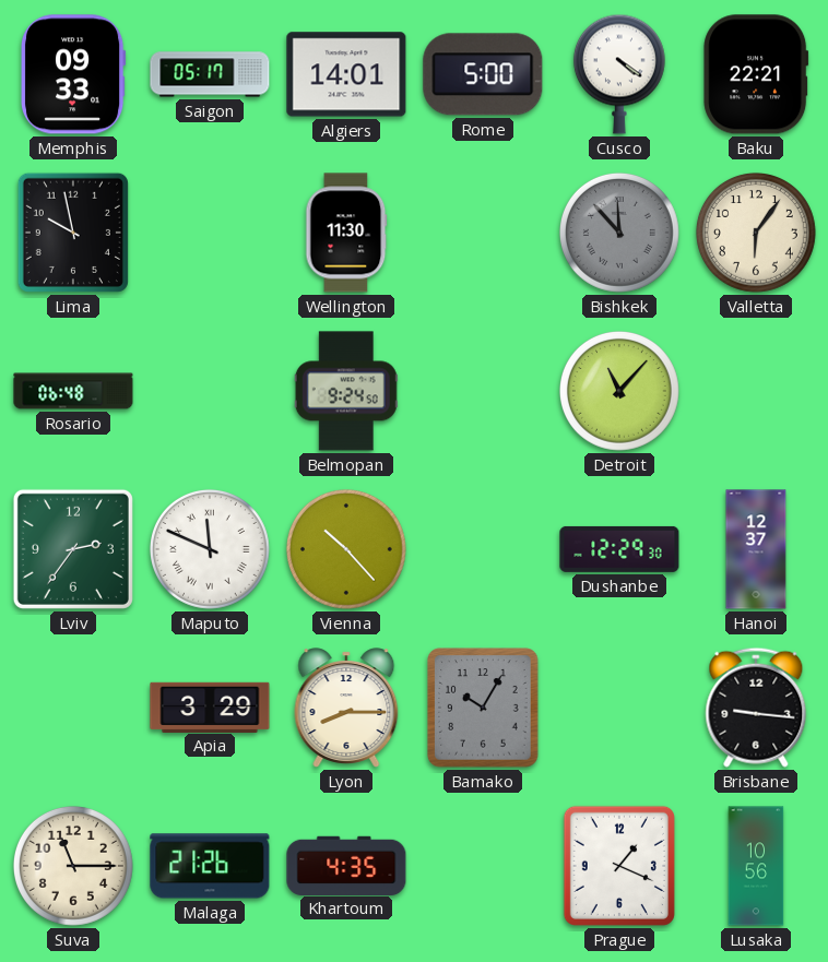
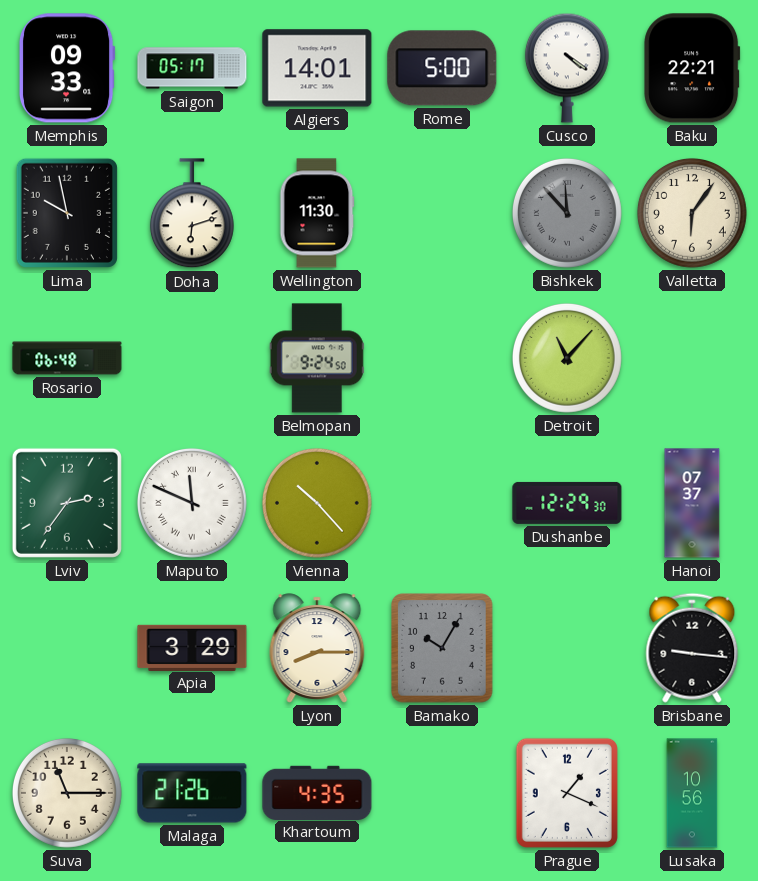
Doha: none -> 6:12
Hanoi: 12:37 -> 07:37
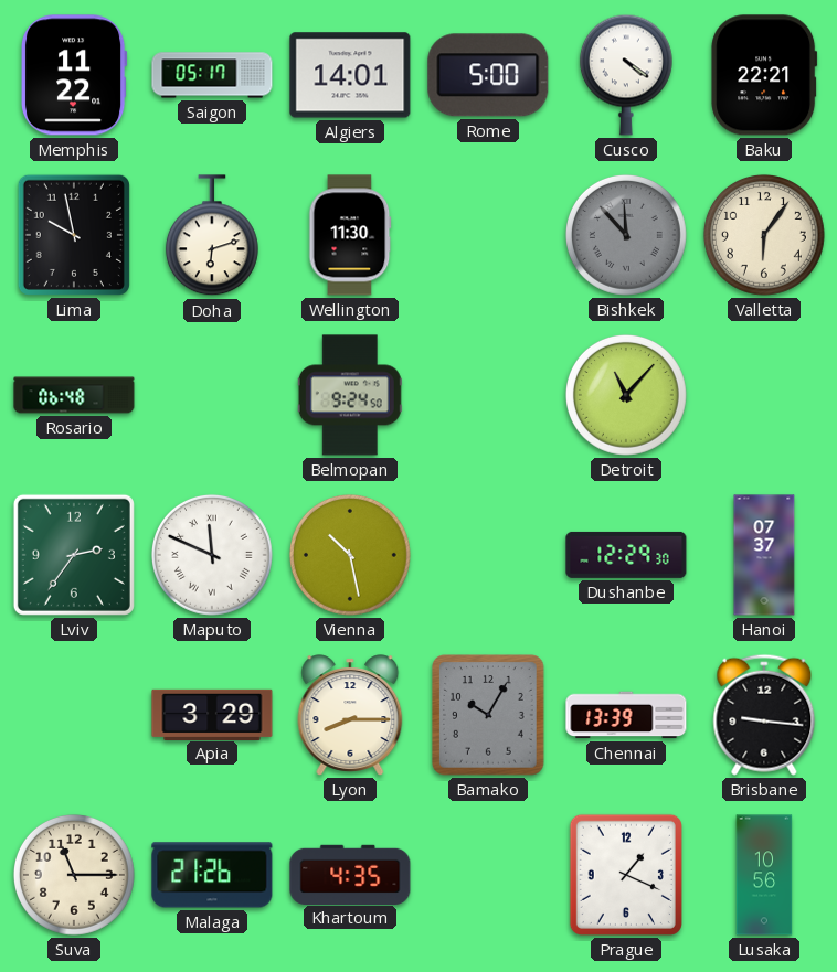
Memphis: 09:33 -> 11:22
Vienna: 10:23 -> 10:28
Chennai: none -> 13:39
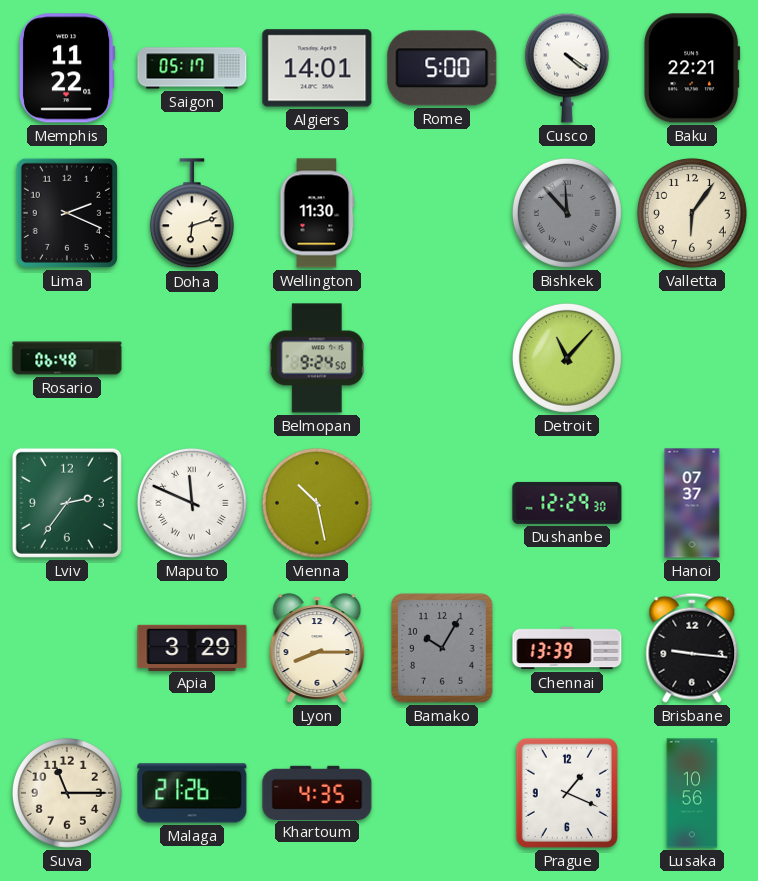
Lima: 9:58 -> 2:19
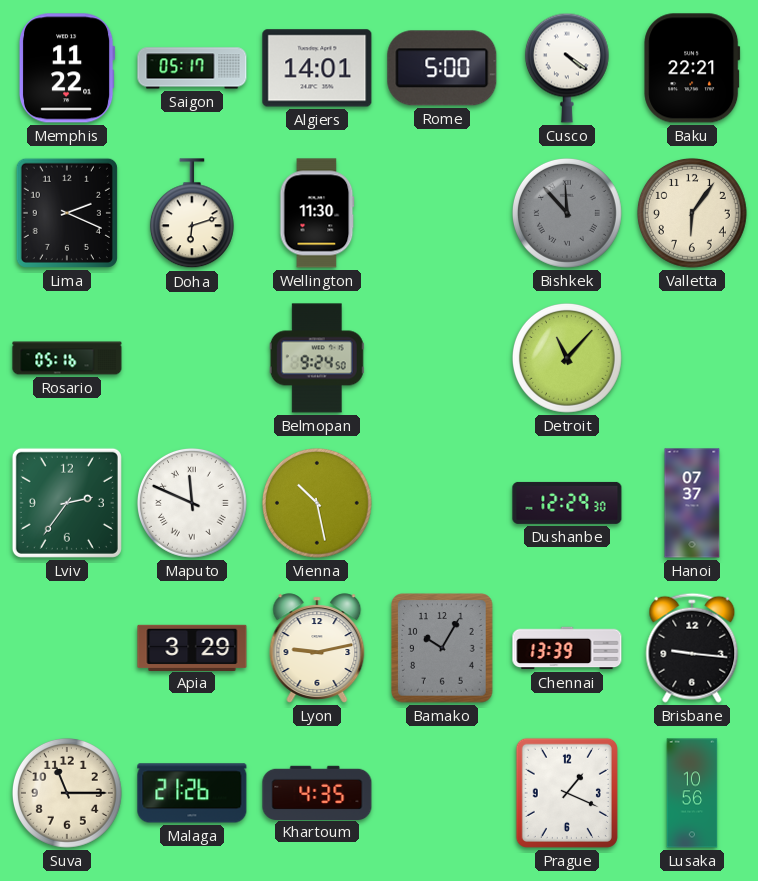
Rosario: 06:48 -> 05:16
Lyon: 8:15 -> 9:13
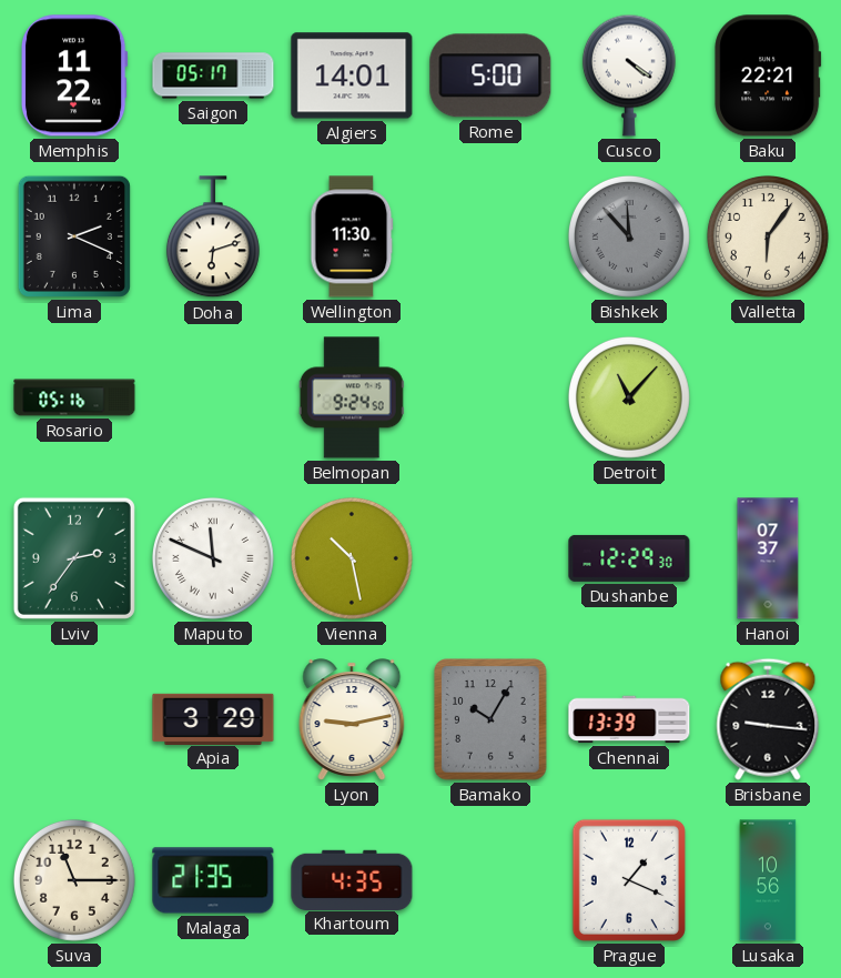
Malaga: 21:26 -> 21:35
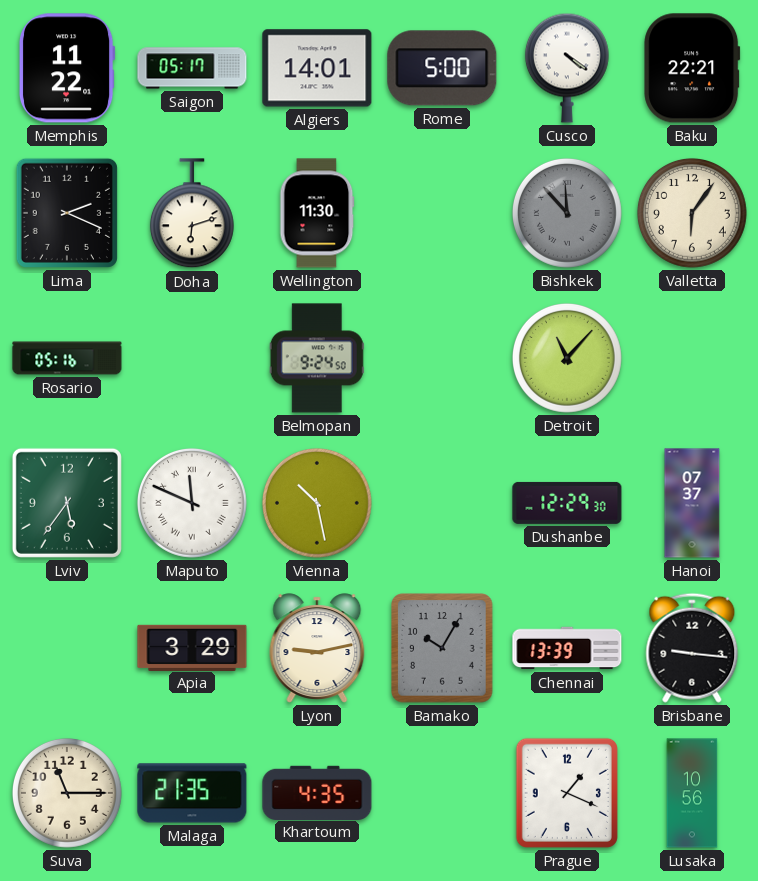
Lviv: 2:36 -> 5:36
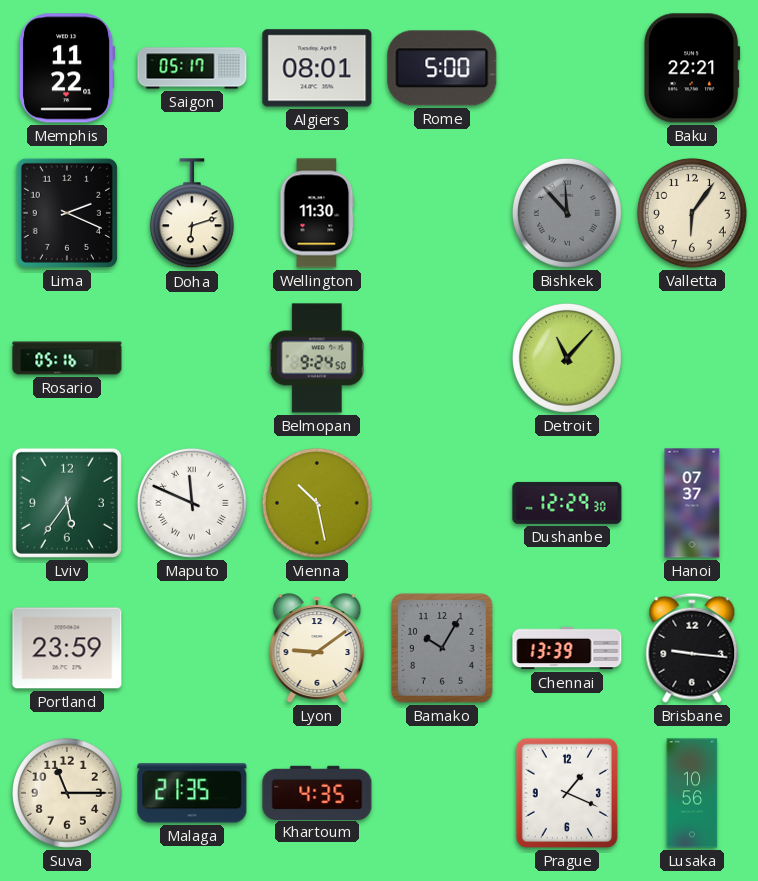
Algiers: 14:01 -> 08:01
Cusco: 4:21 -> none
Portland: none -> 23:59
Apia: 3:29 -> none
Lyon: 9:13 -> 9:09
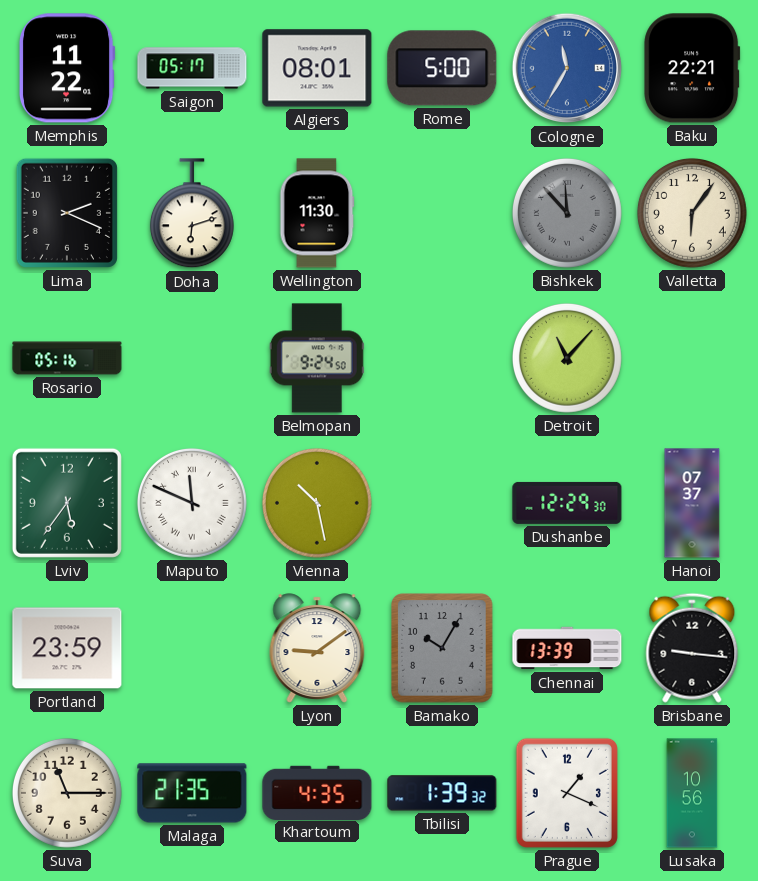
Cologne: none -> 11:35
Tbilisi: none -> 1:39
